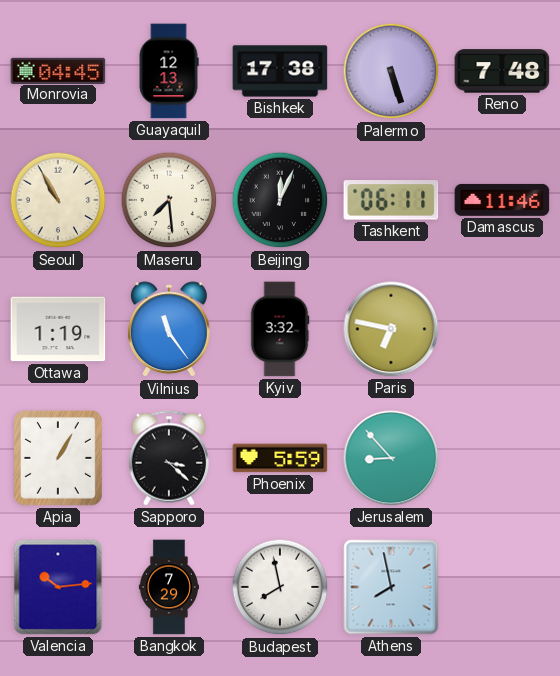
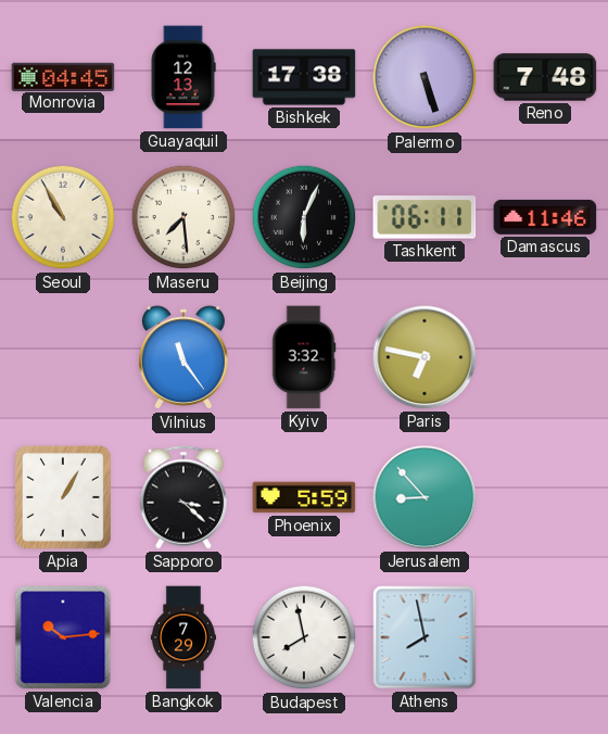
Beijing: 12:04 -> 6:04
Ottawa: 1:19 -> none
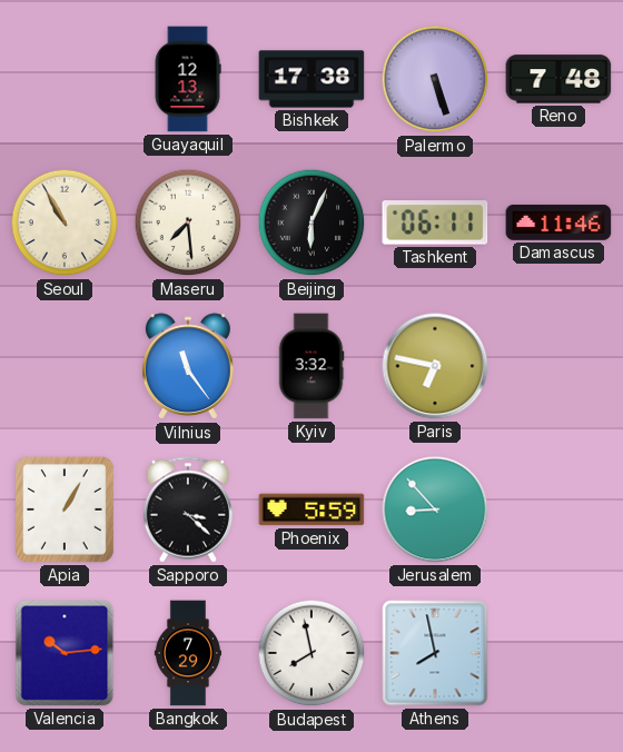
Monrovia: 04:45 -> none
